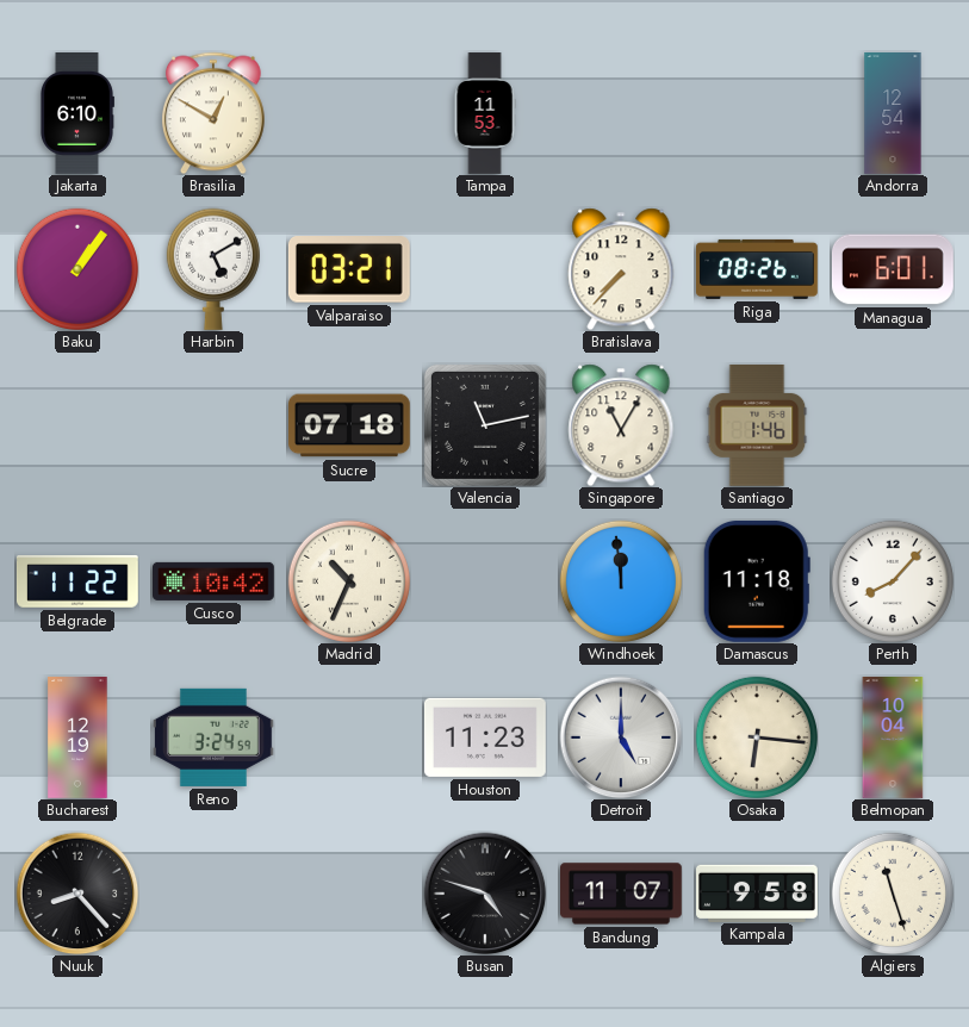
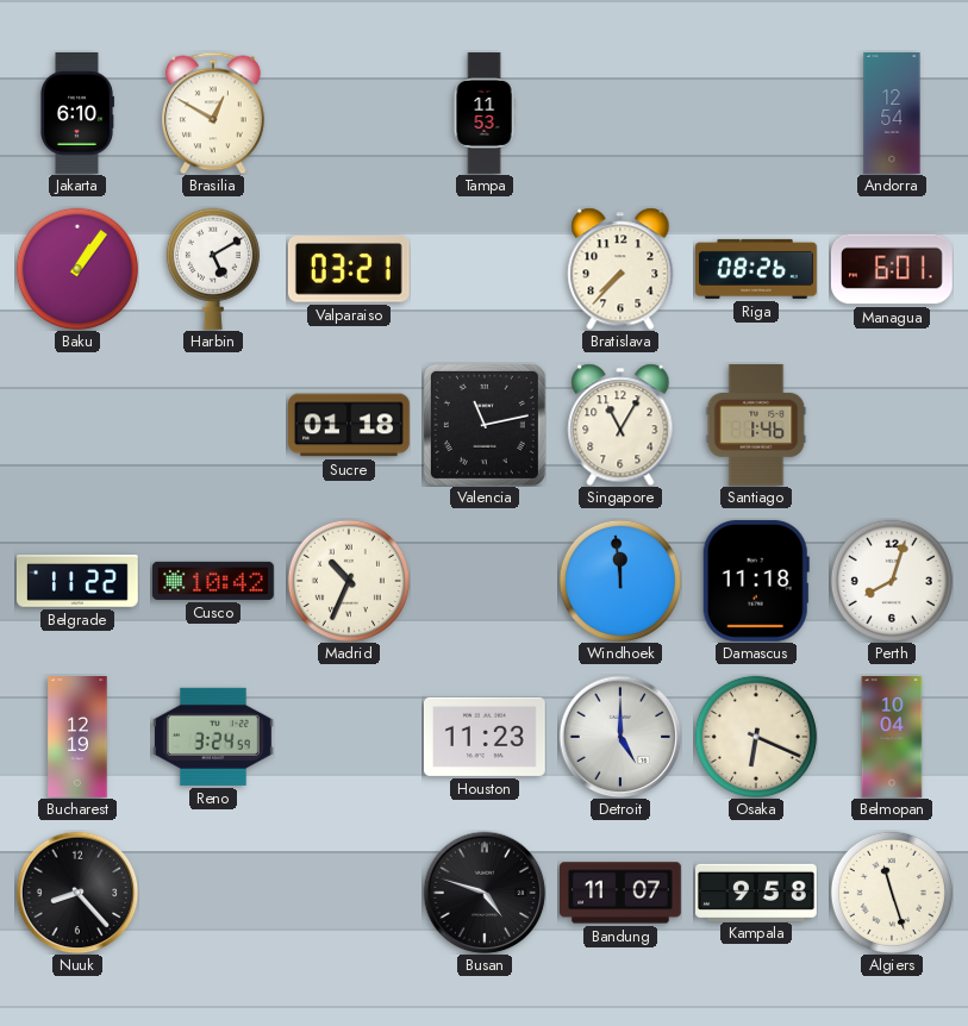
Sucre: 07:18 -> 01:18
Perth: 8:07 -> 8:03
Osaka: 6:16 -> 6:19
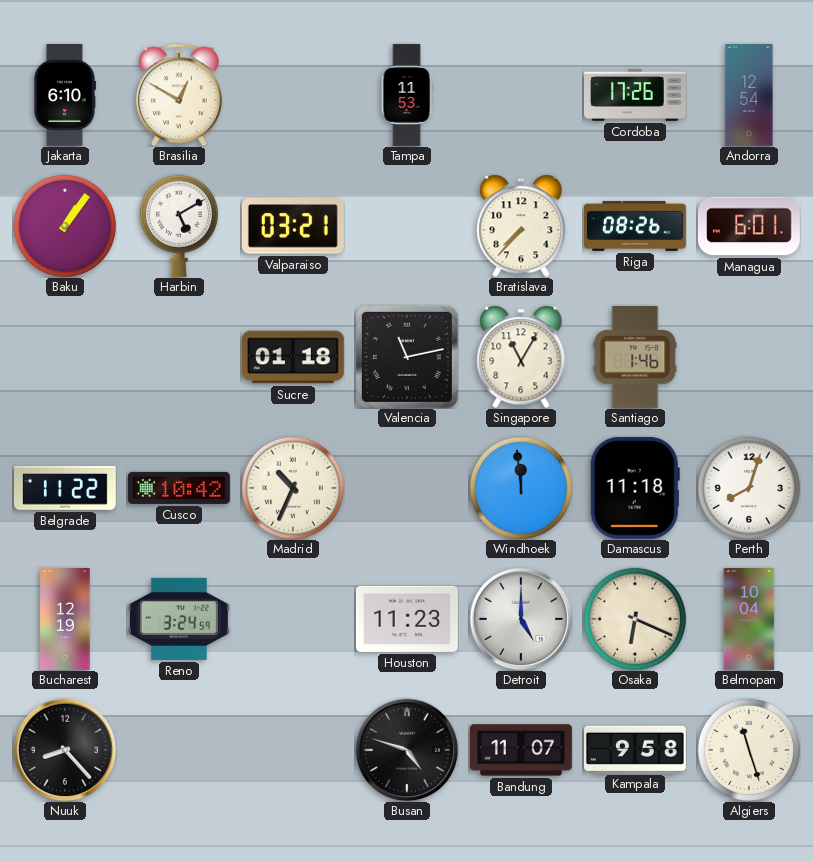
Cordoba: none -> 17:26
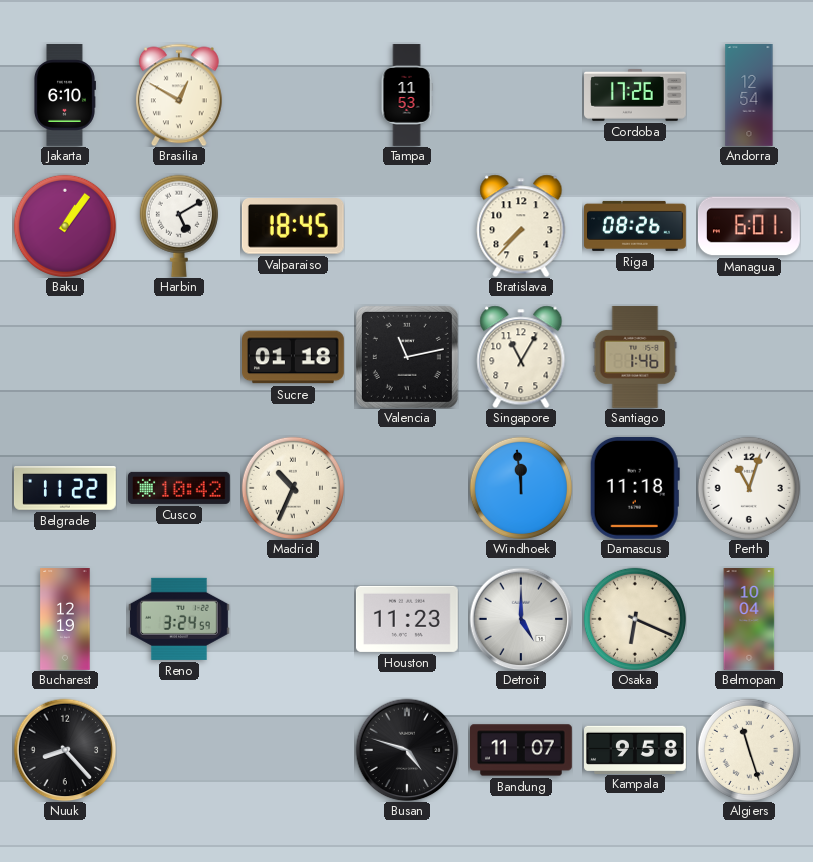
Valparaiso: 03:21 -> 18:45
Perth: 8:03 -> 11:03
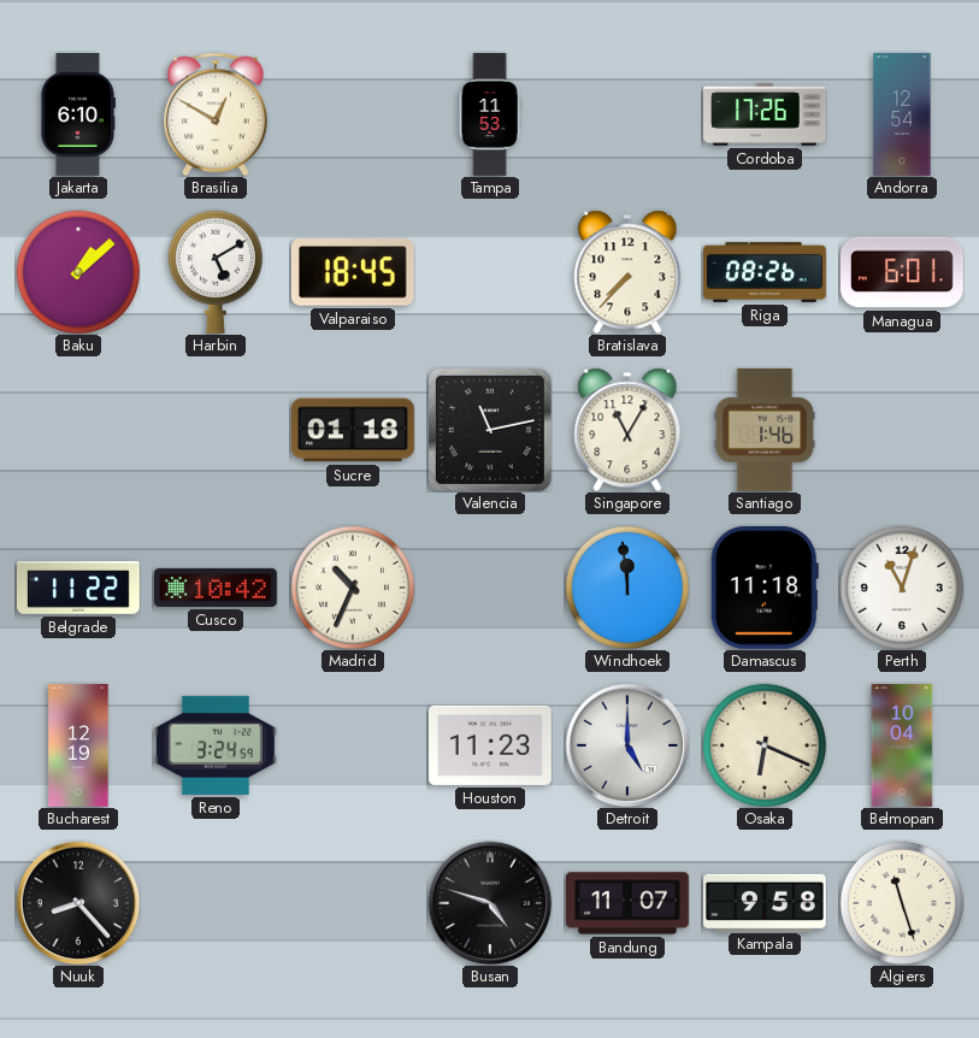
Baku: 1:06 -> 1:08
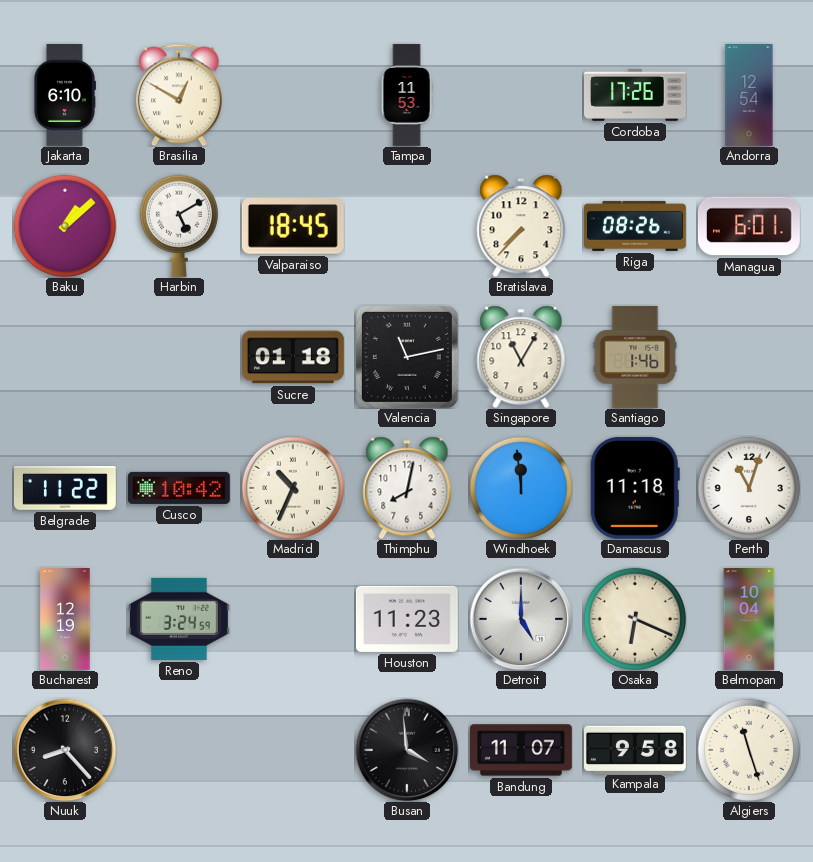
Thimphu: none -> 8:02
Busan: 4:48 -> 3:59
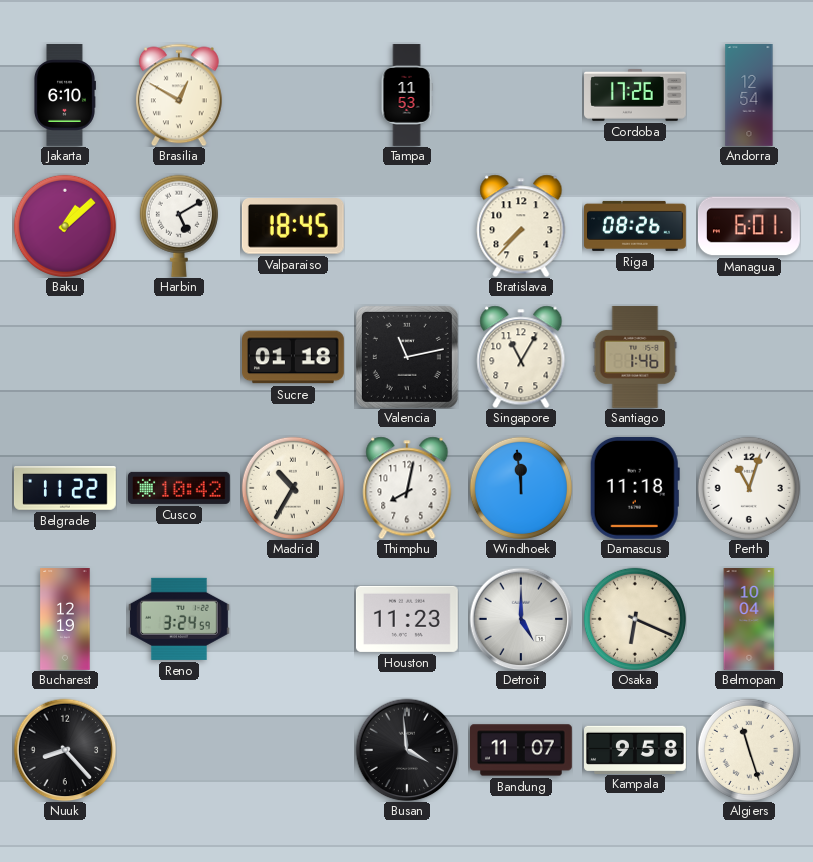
Madrid: 10:34 -> 10:35
